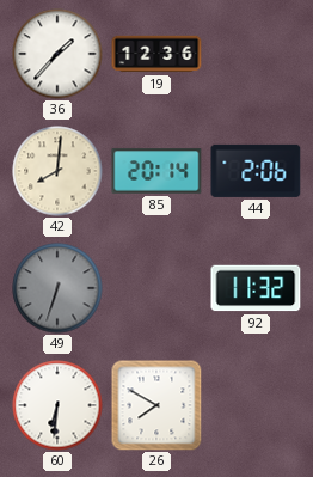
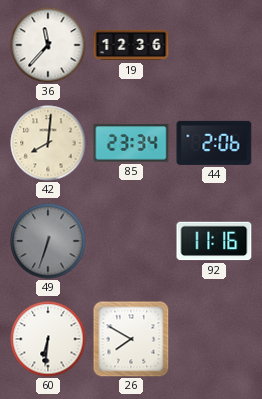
36: 1:37 -> 11:37
85: 20:14 -> 23:34
92: 11:32 -> 11:16
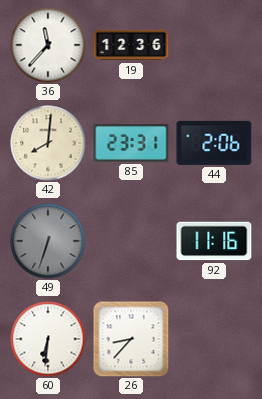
85: 23:34 -> 23:31
26: 7:50 -> 8:37
